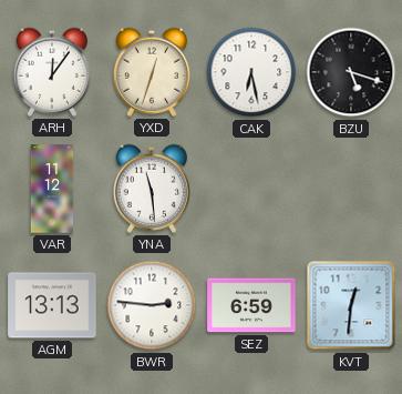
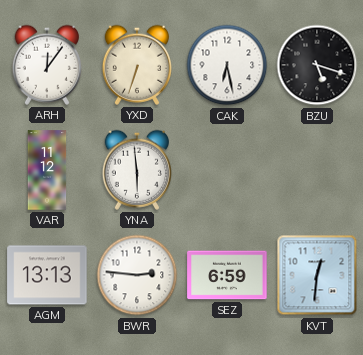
YXD: 12:33 -> 6:33
YNA: 11:29 -> 5:59
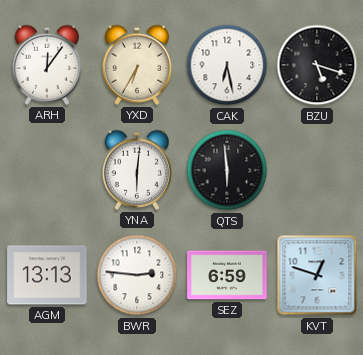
YXD: 6:33 -> 6:35
VAR: 11:12 -> none
YNA: 5:59 -> 6:01
QTS: none -> 5:59
KVT: 12:31 -> 12:48
